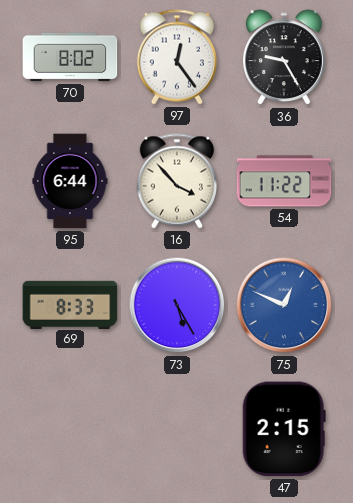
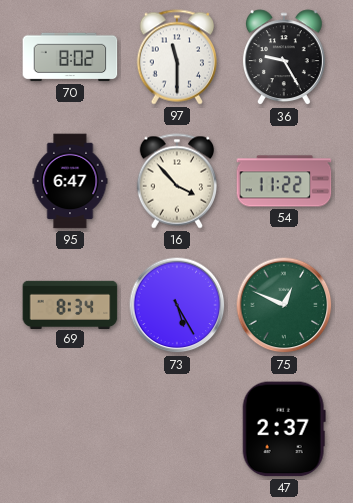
97: 12:24 -> 11:30
95: 6:44 -> 6:47
69: 8:33 -> 8:34
75 dial: blue -> green
47: 2:15 -> 2:37
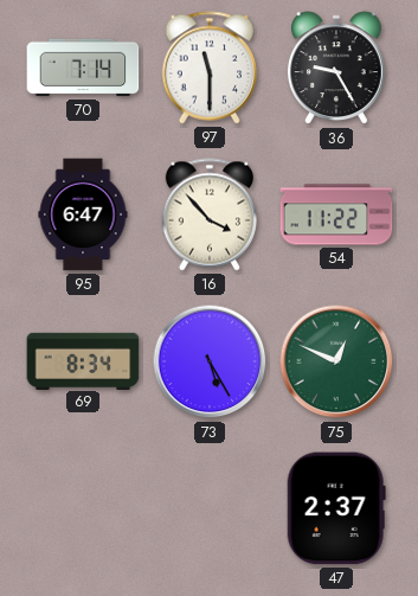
70: 8:02 -> 7:14
